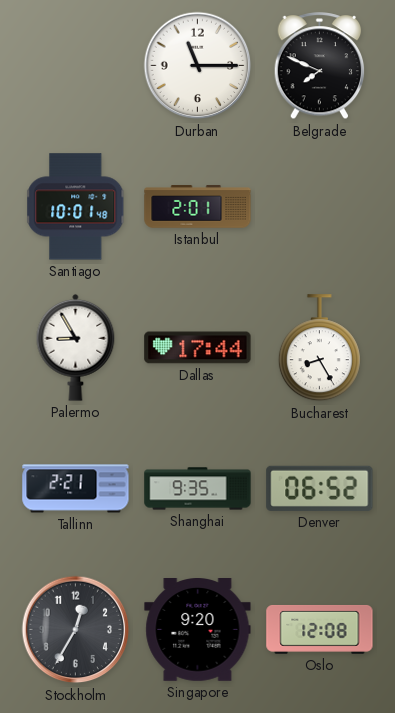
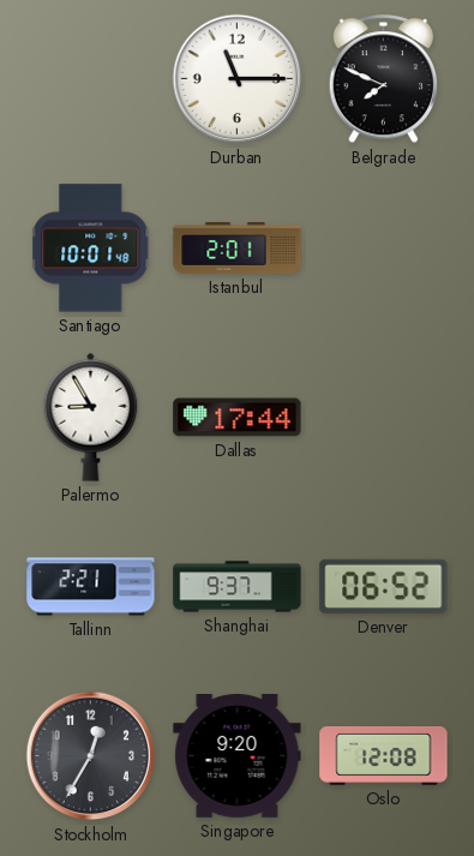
Bucharest: 8:25 -> none
Shanghai: 9:35 -> 9:37
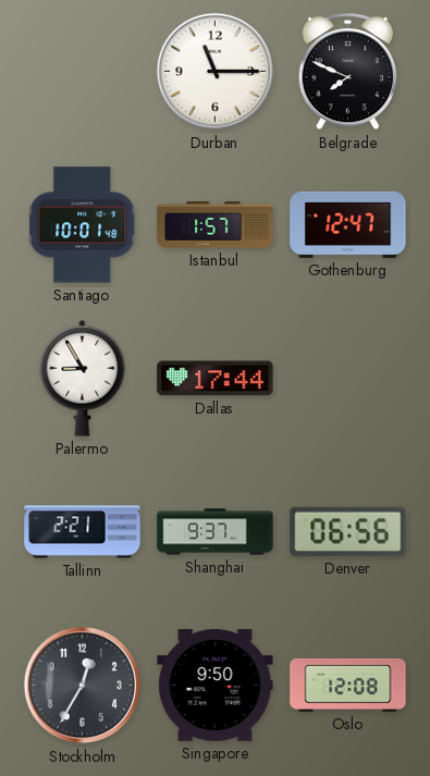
Istanbul: 2:01 -> 1:57
Gothenburg: none -> 12:47
Denver: 06:52 -> 06:56
Singapore: 9:20 -> 9:50
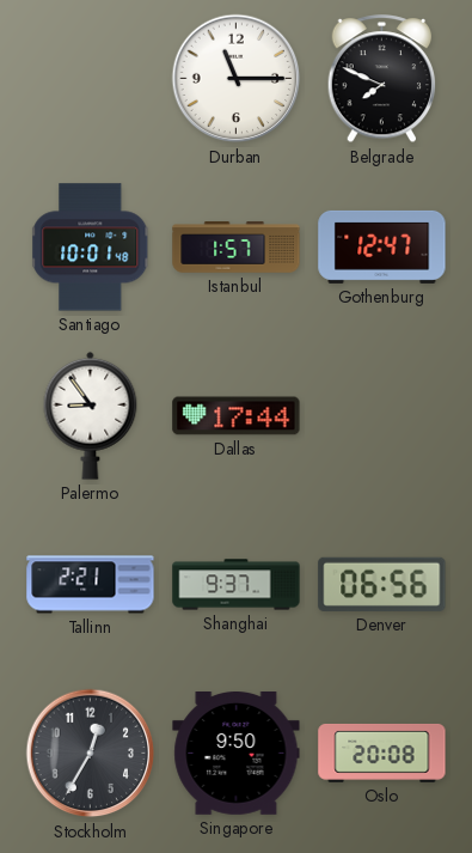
Palermo: 8:55 -> 8:54
Oslo: 12:08 -> 20:08
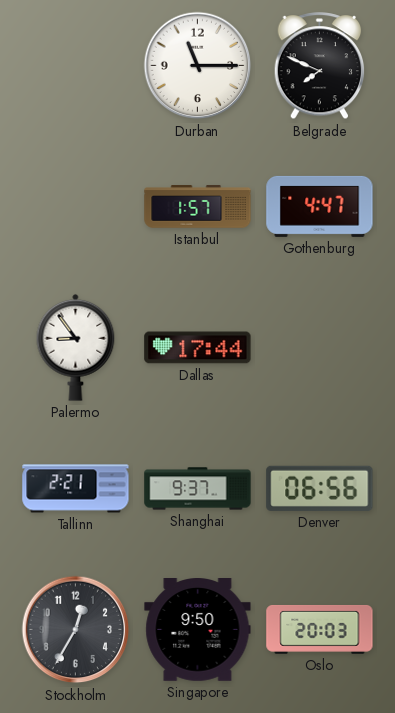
Santiago: 10:01 -> none
Gothenburg: 12:47 -> 4:47
Oslo: 20:08 -> 20:03
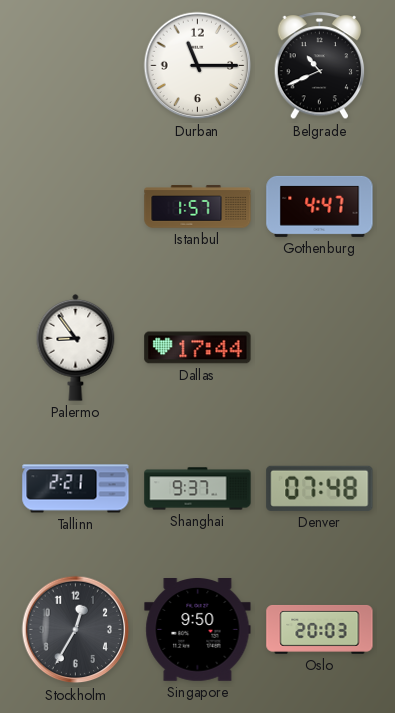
Belgrade: 7:49 -> 10:41
Denver: 06:56 -> 07:48
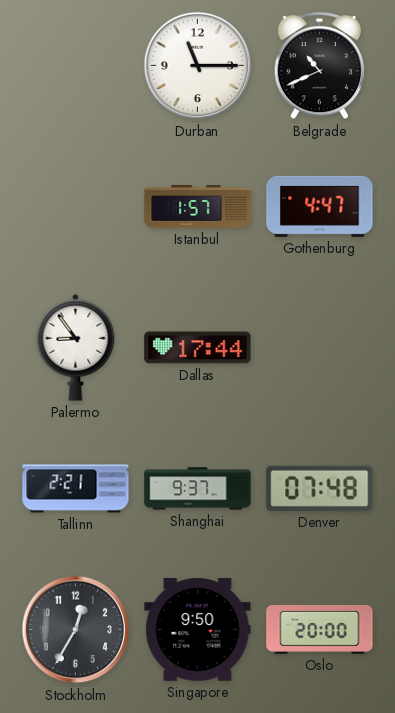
Oslo: 20:03 -> 20:00
